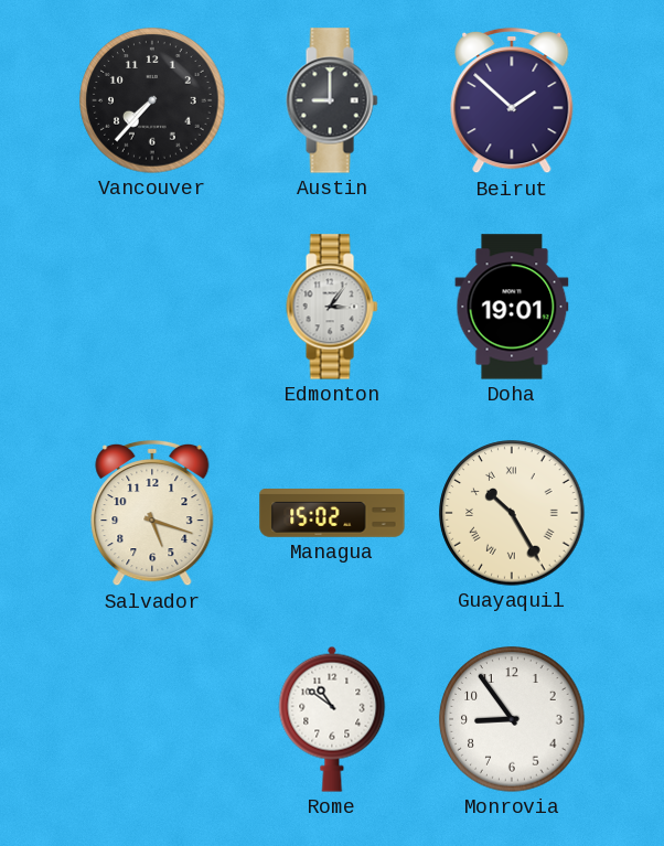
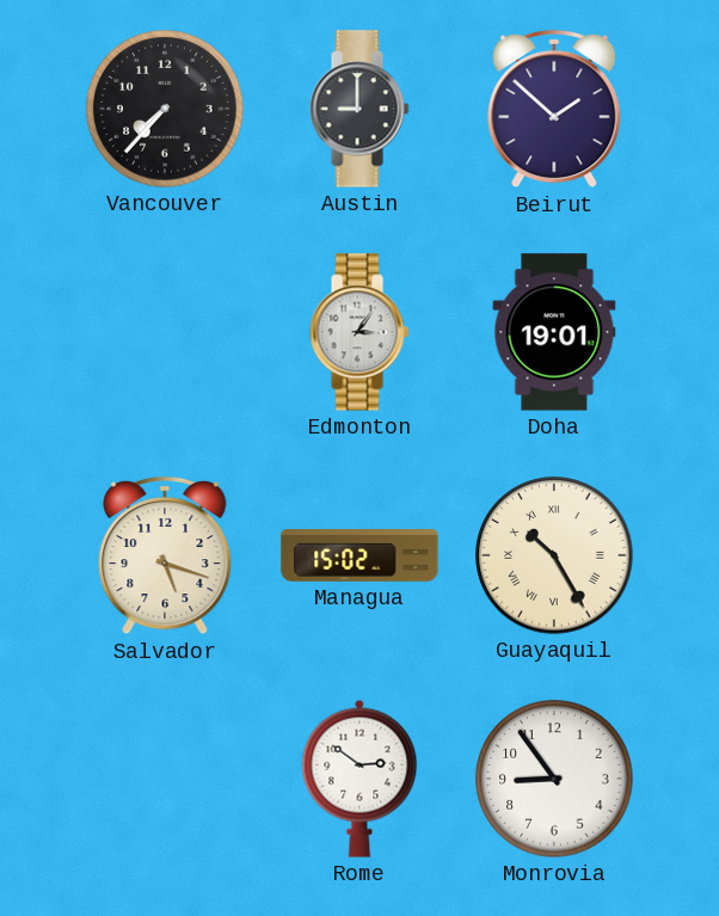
Rome: 10:51 -> 2:51
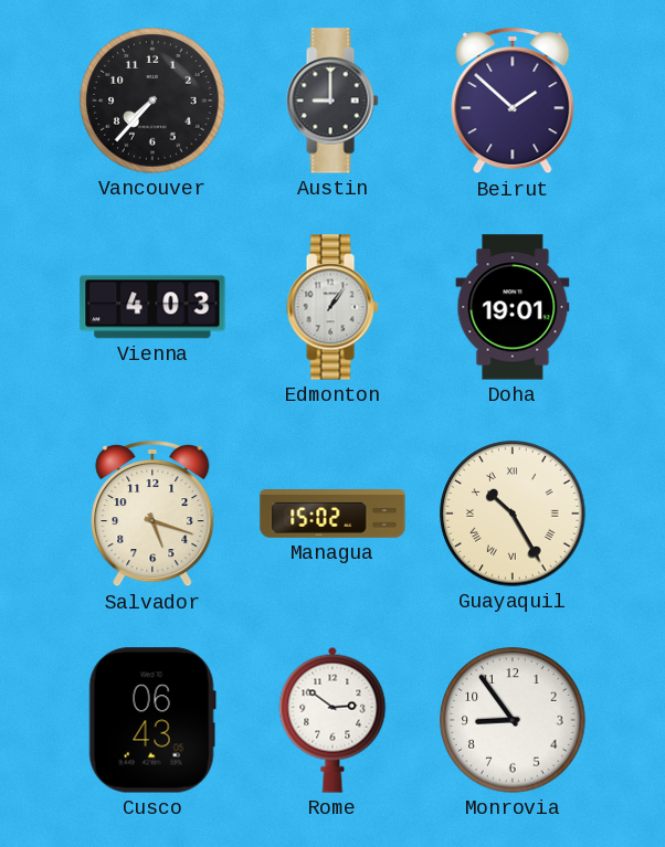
Vienna: none -> 4:03
Edmonton: 3:06 -> 1:06
Cusco: none -> 06:43
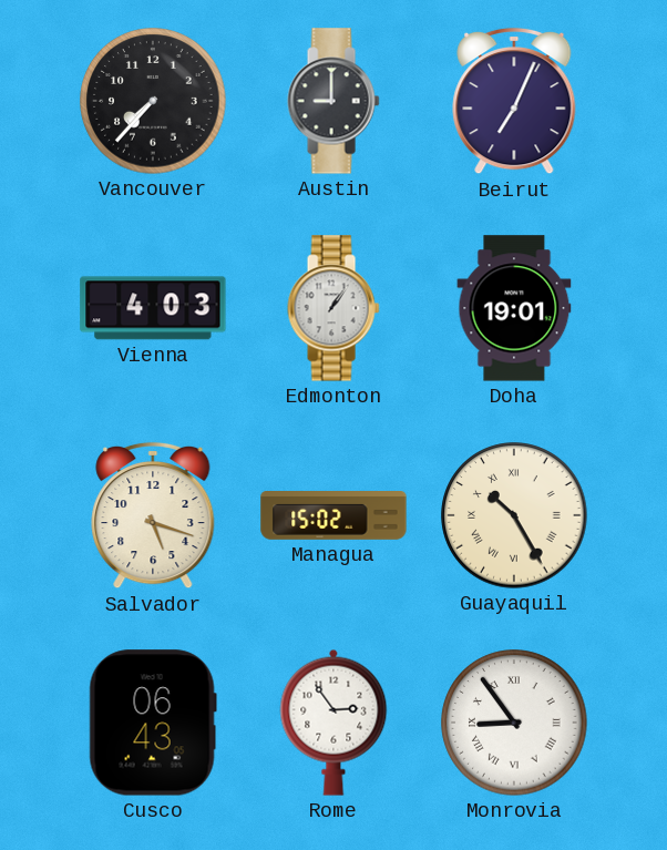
Beirut: 1:52 -> 7:04
Rome: 2:51 -> 2:54
Monrovia numerals: Arabic -> Roman
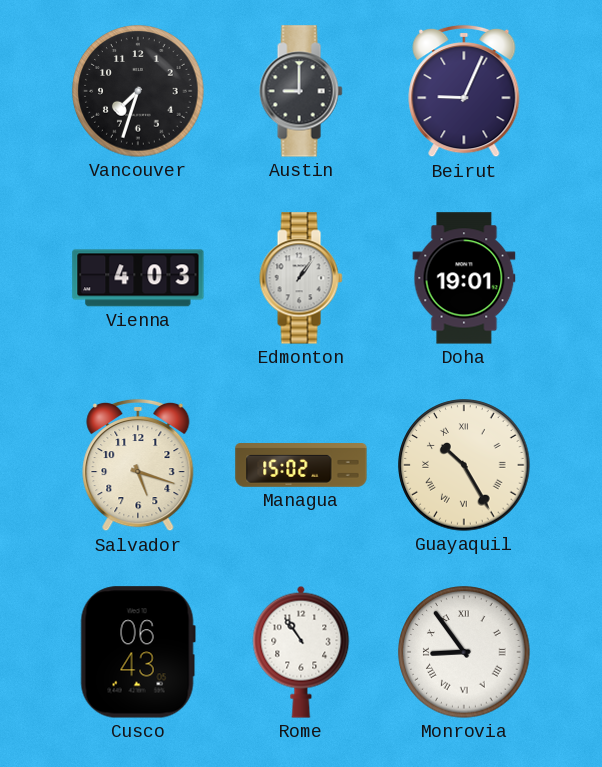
Vancouver: 7:37 -> 7:33
Beirut: 7:04 -> 9:04
Rome: 2:54 -> 10:54
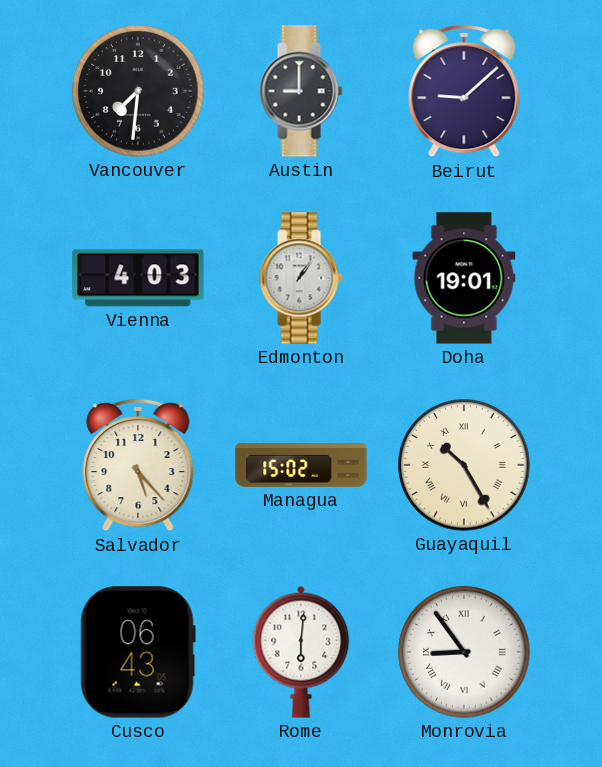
Vancouver: 7:33 -> 7:31
Beirut: 9:04 -> 9:08
Salvador: 5:18 -> 5:23
Rome: 10:54 -> 6:01
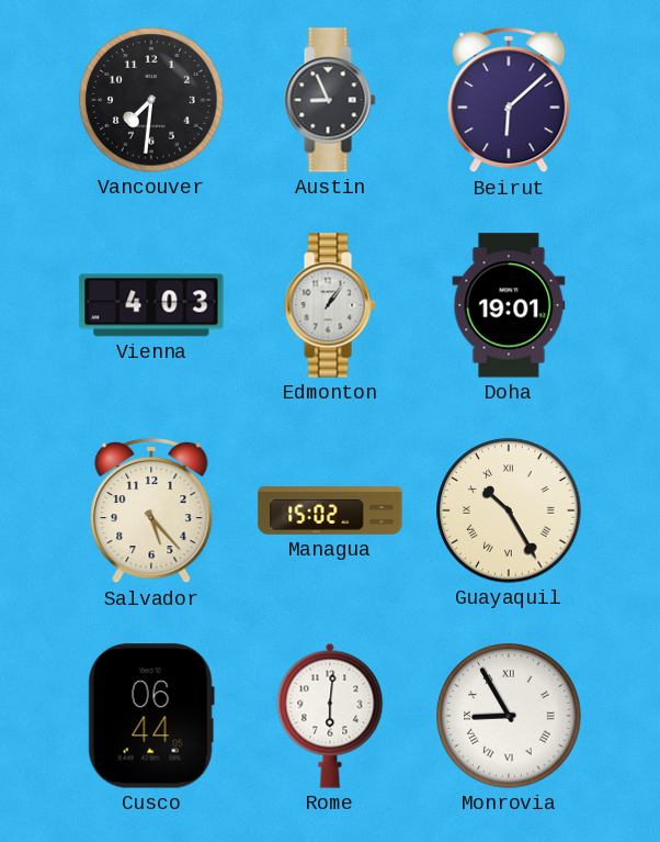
Austin: 9:00 -> 8:56
Beirut: 9:08 -> 6:08
Cusco: 06:43 -> 06:44
Monrovia: 8:54 -> 8:55
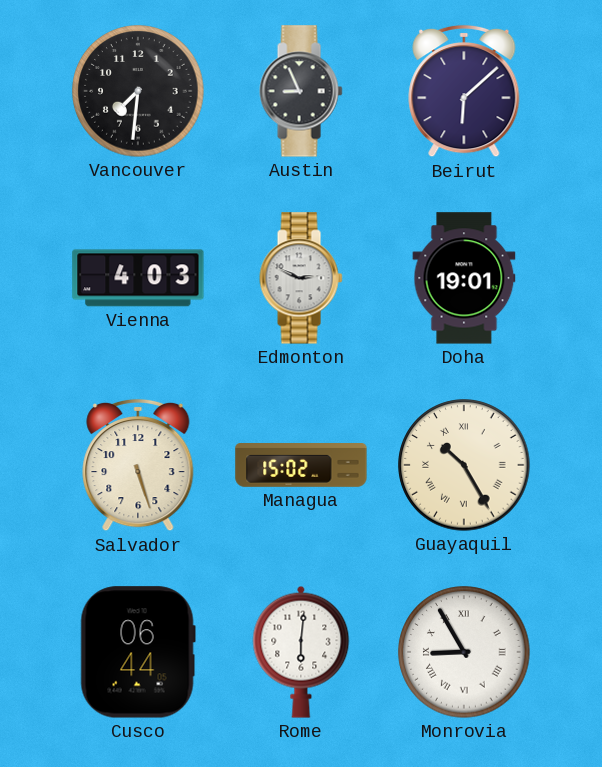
Edmonton: 1:06 -> 2:49
Salvador: 5:23 -> 5:27
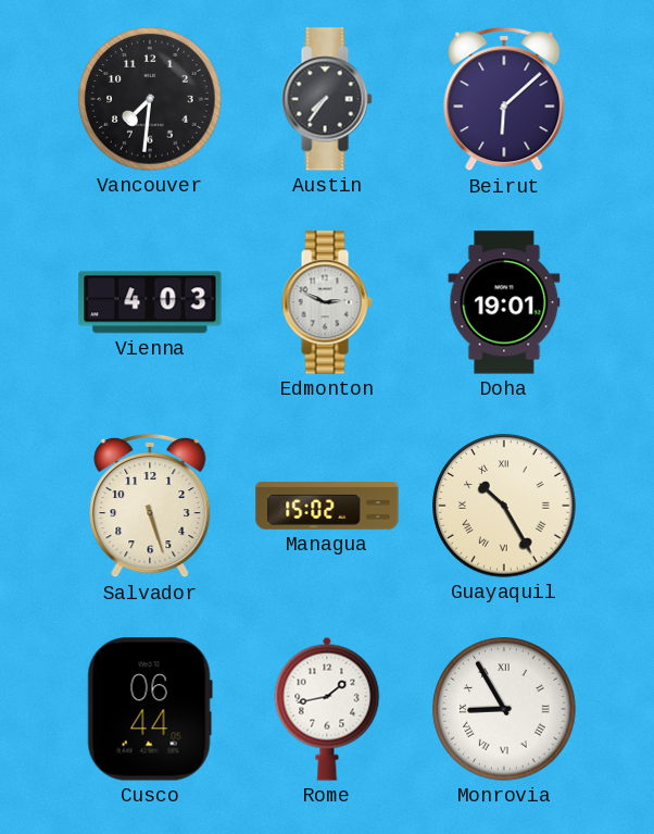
Austin: 8:56 -> 7:36
Rome: 6:01 -> 1:43
